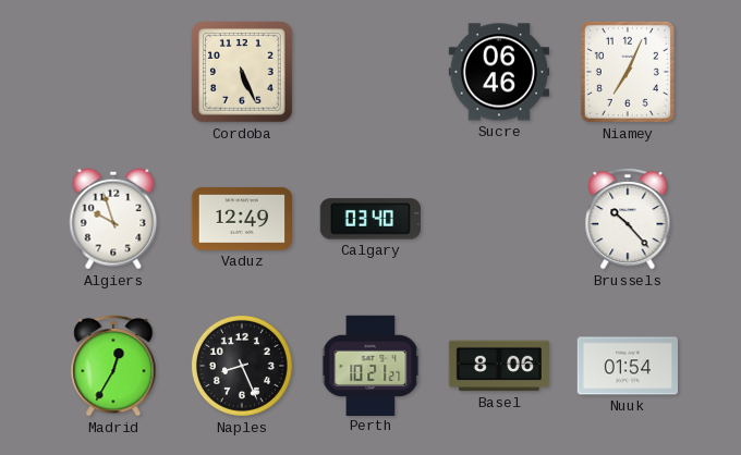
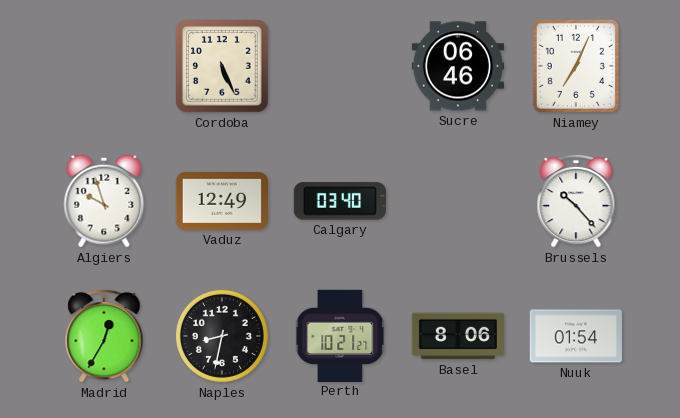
Naples: 8:26 -> 8:32
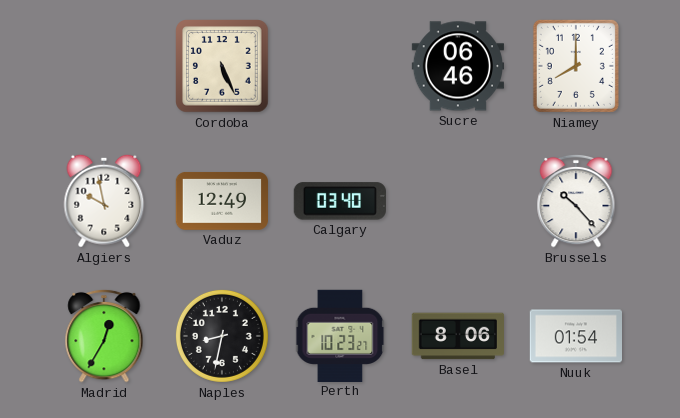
Niamey: 7:04 -> 8:00
Algiers: 9:57 -> 9:58
Perth: 10:21 -> 10:23
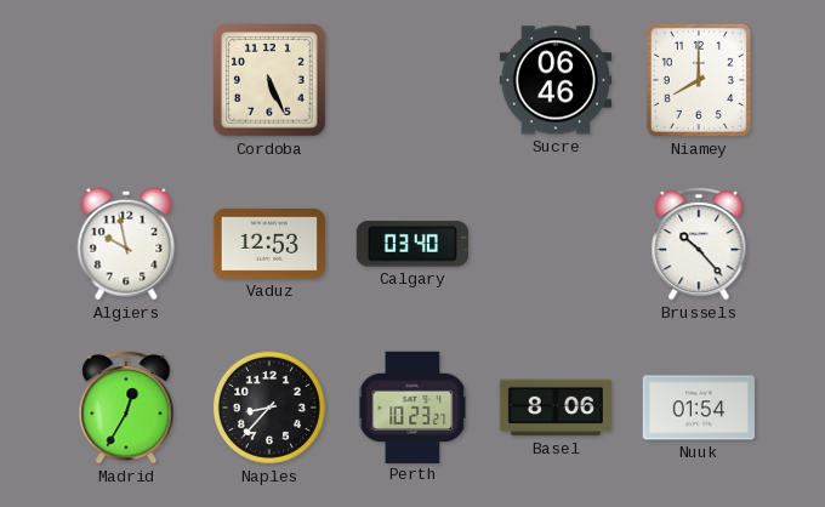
Vaduz: 12:49 -> 12:53
Naples: 8:32 -> 8:37
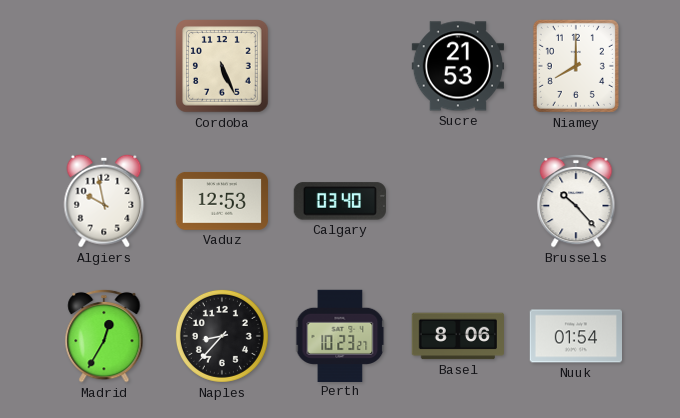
Sucre: 06:46 -> 21:53
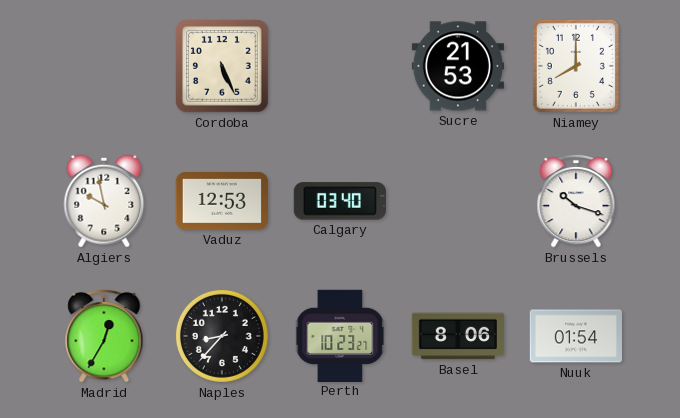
Brussels: 10:23 -> 10:18
